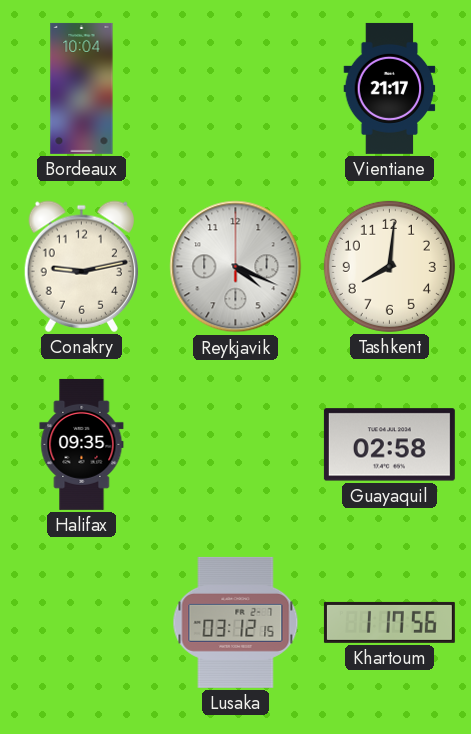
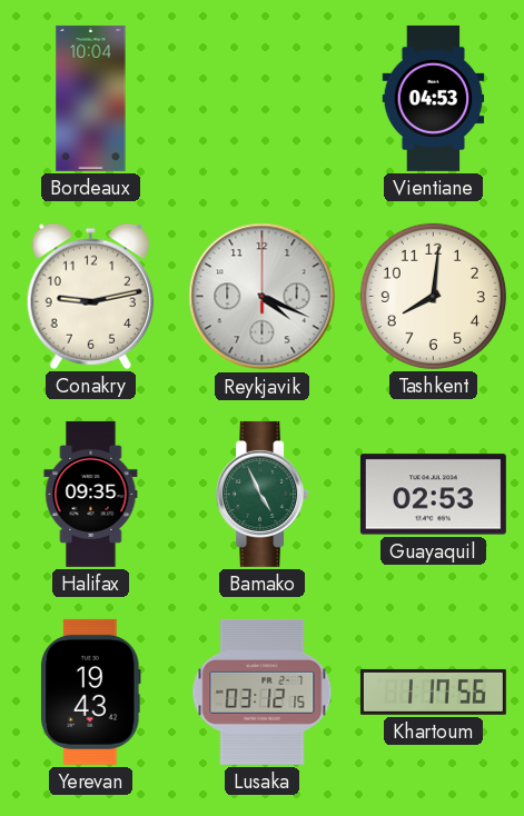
Vientiane: 21:17 -> 04:53
Bamako: none -> 4:56
Guayaquil: 02:58 -> 02:53
Yerevan: none -> 19:43
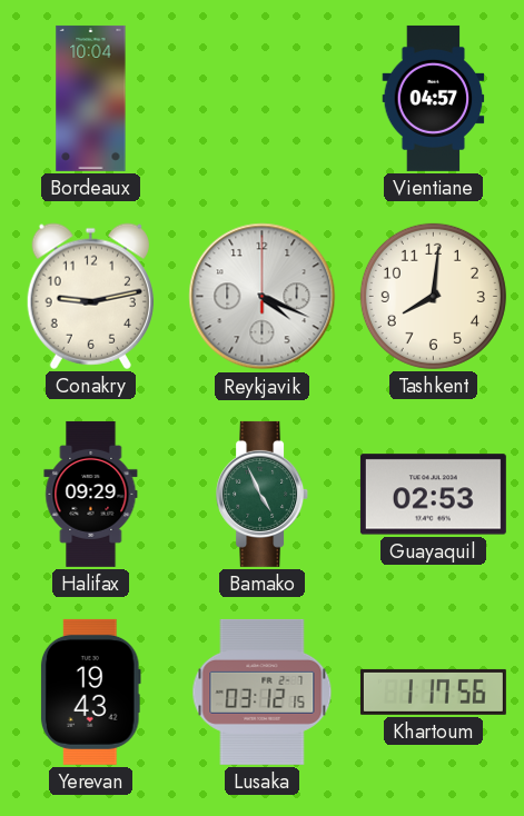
Vientiane: 04:53 -> 04:57
Halifax: 09:35 -> 09:29
